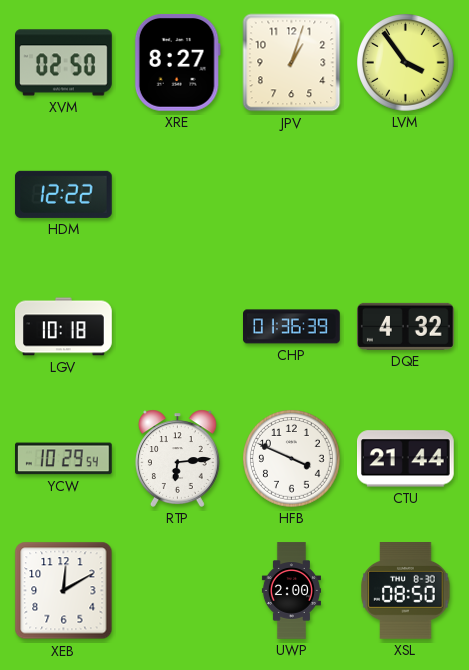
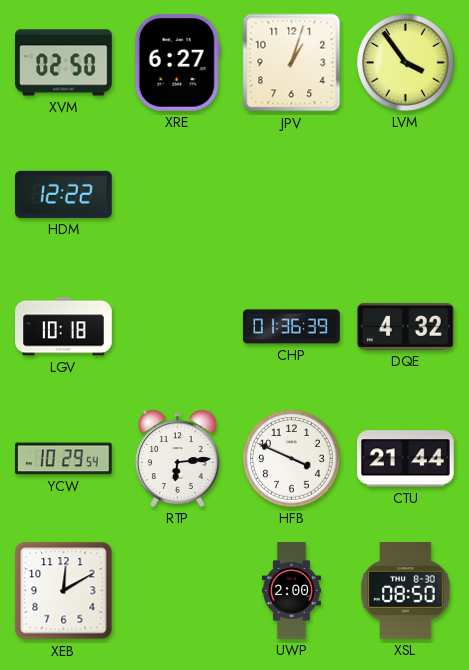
XRE: 8:27 -> 6:27
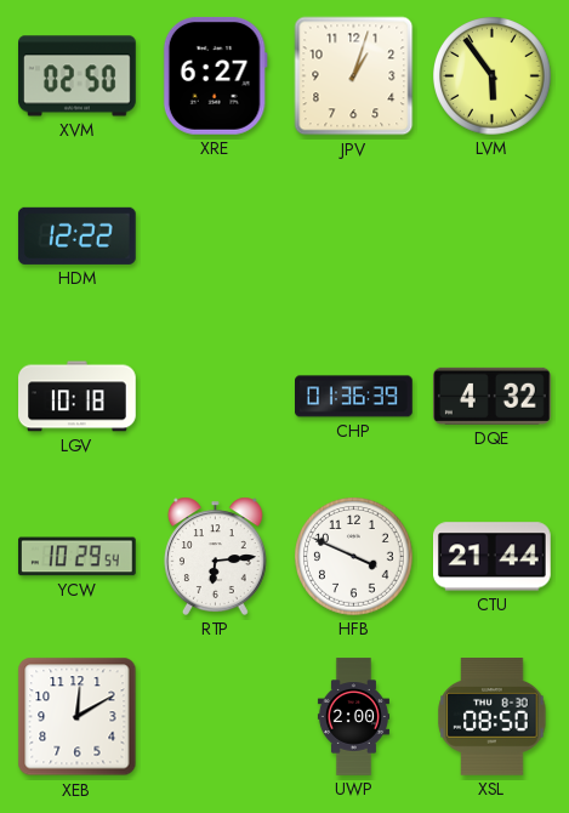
LVM: 3:54 -> 5:54
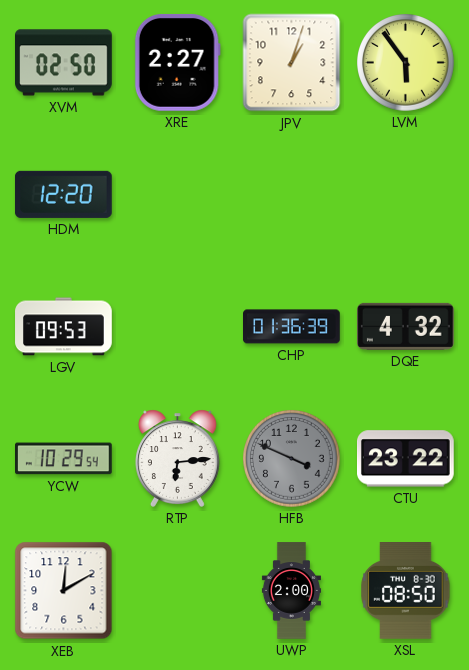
XRE: 6:27 -> 2:27
HDM: 12:22 -> 12:20
LGV: 10:18 -> 09:53
HFB dial: white -> grey
CTU: 21:44 -> 23:22
